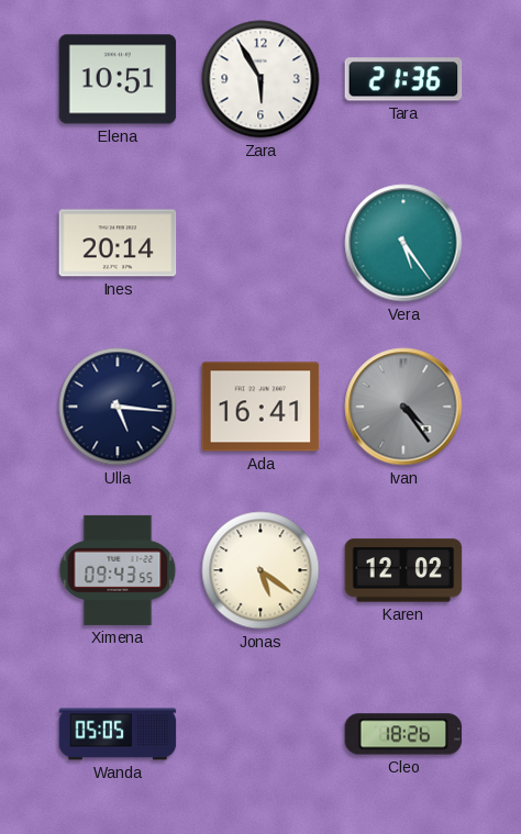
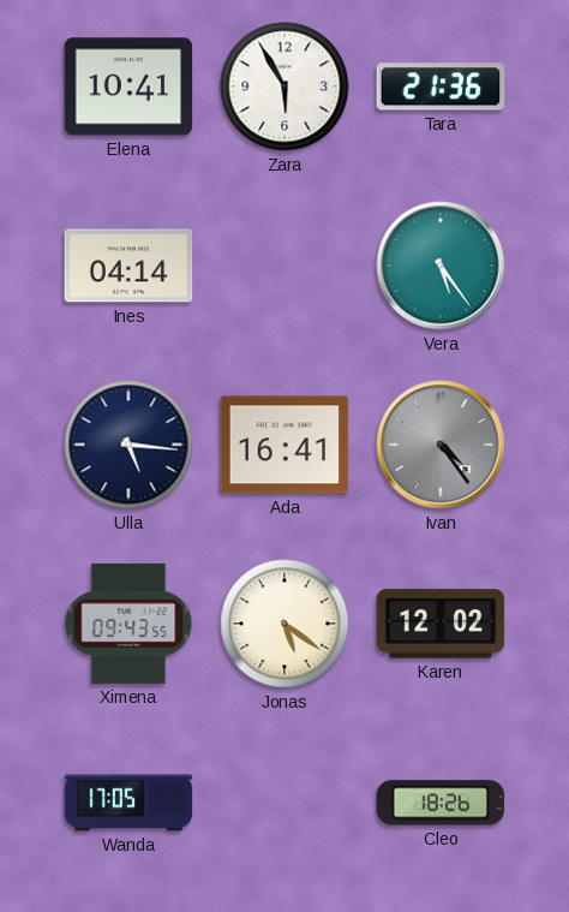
Elena: 10:51 -> 10:41
Ines: 20:14 -> 04:14
Wanda: 05:05 -> 17:05
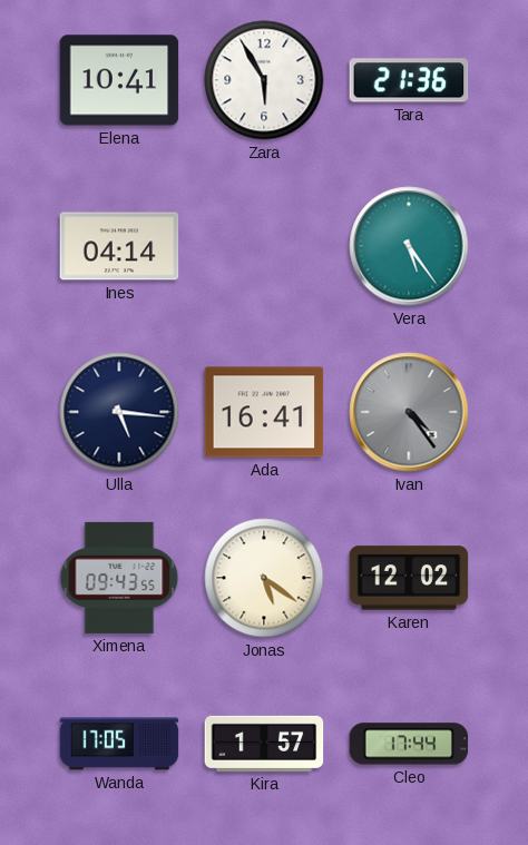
Kira: none -> 1:57
Cleo: 18:26 -> 17:44
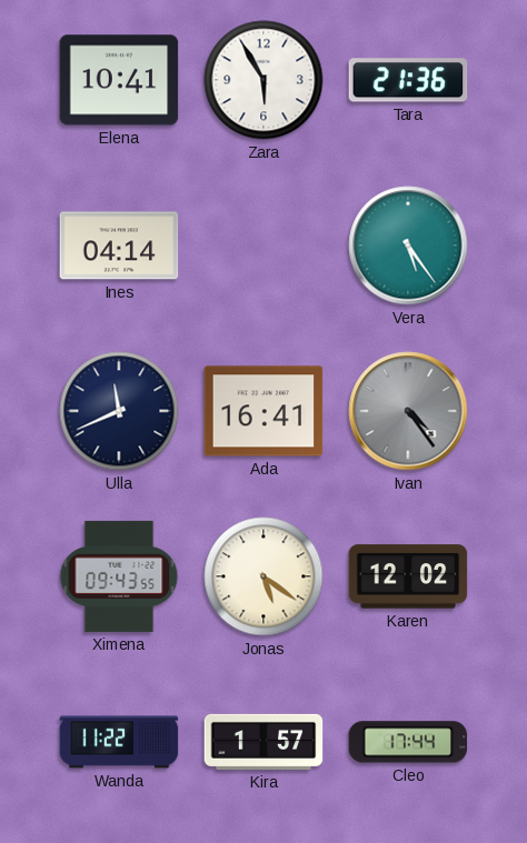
Ulla: 5:16 -> 11:41
Wanda: 17:05 -> 11:22
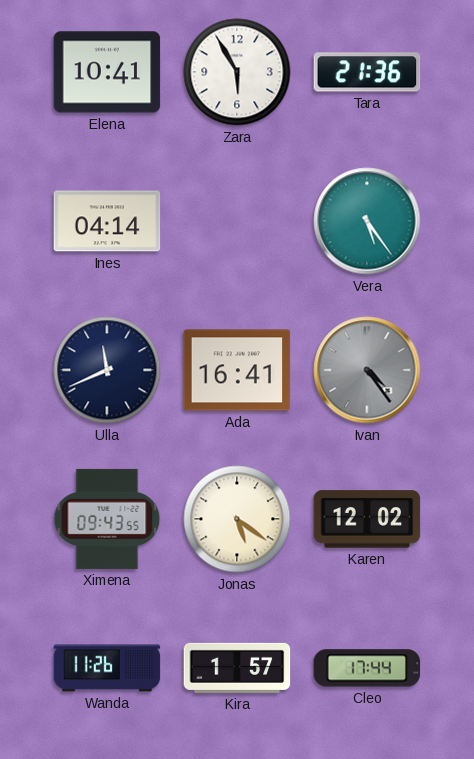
Wanda: 11:22 -> 11:26
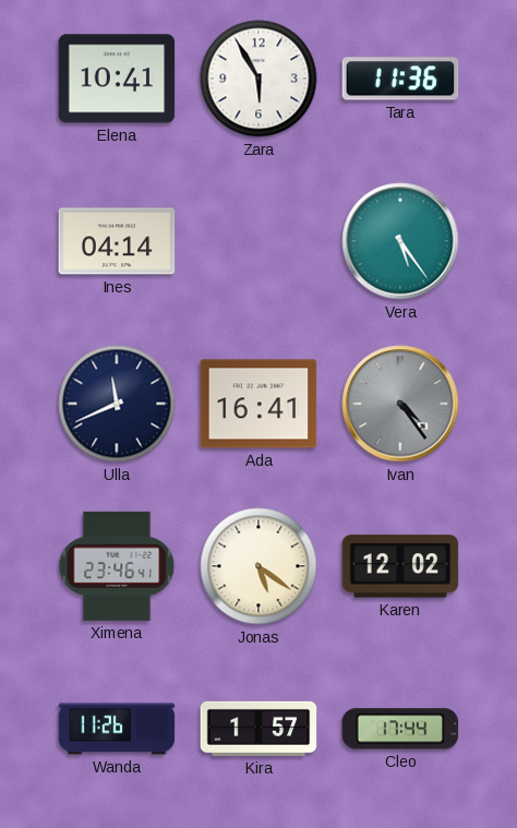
Tara: 21:36 -> 11:36
Ximena: 09:43 -> 23:46
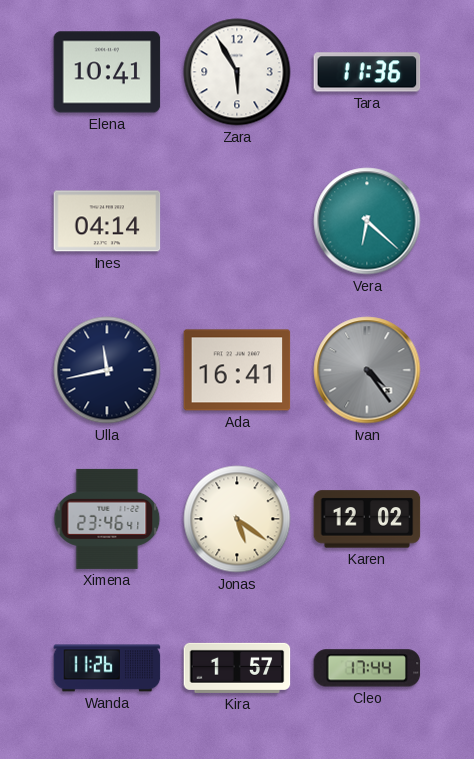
Vera: 5:24 -> 6:22
Ulla: 11:41 -> 11:43
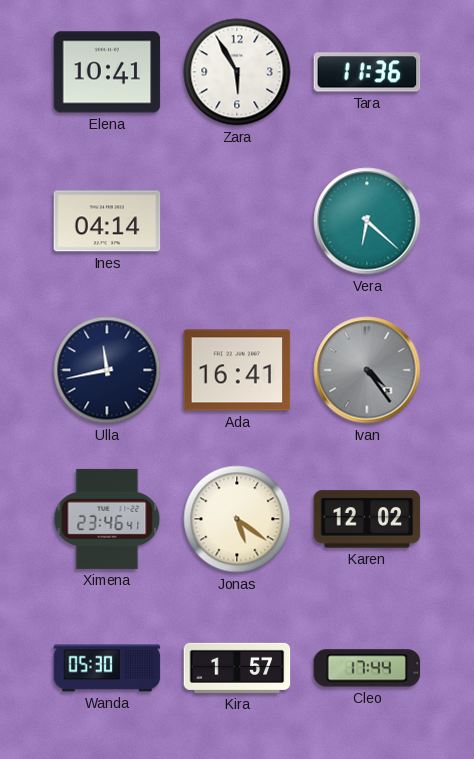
Wanda: 11:26 -> 05:30
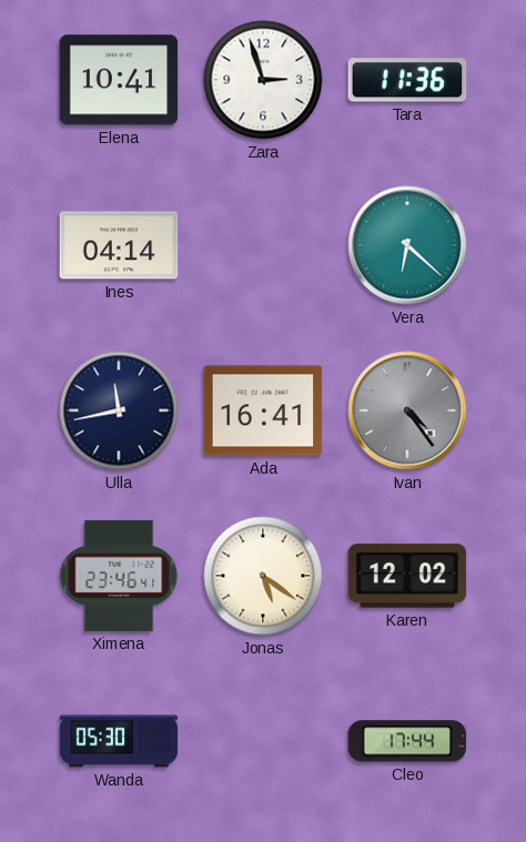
Zara: 5:55 -> 2:57
Kira: 1:57 -> none
